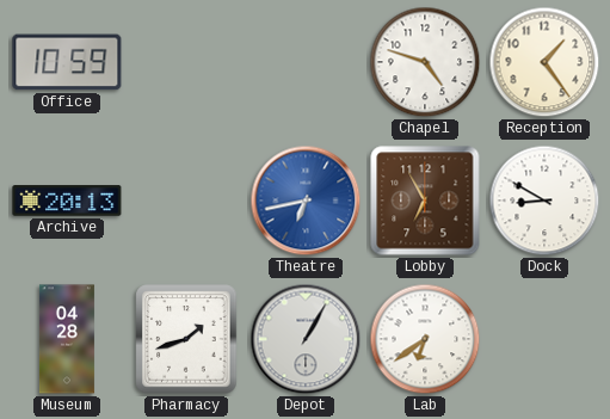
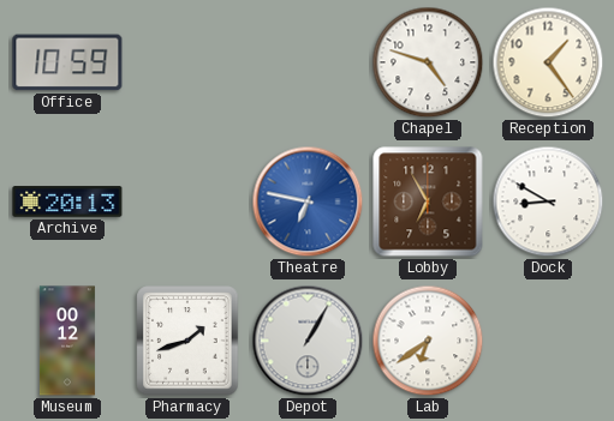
Theatre: 6:43 -> 6:47
Museum: 04:28 -> 00:12
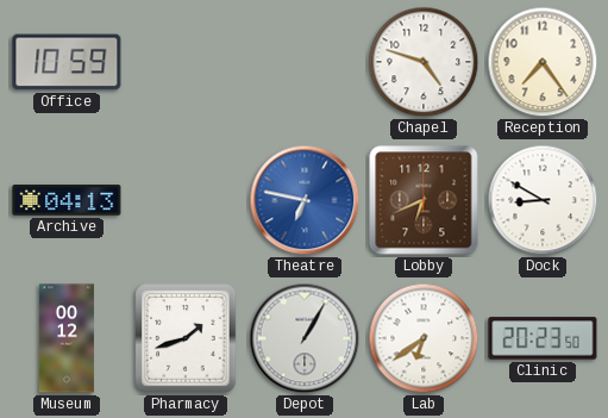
Reception: 1:24 -> 7:24
Archive: 20:13 -> 04:13
Lobby: 6:55 -> 6:41
Clinic: none -> 20:23
